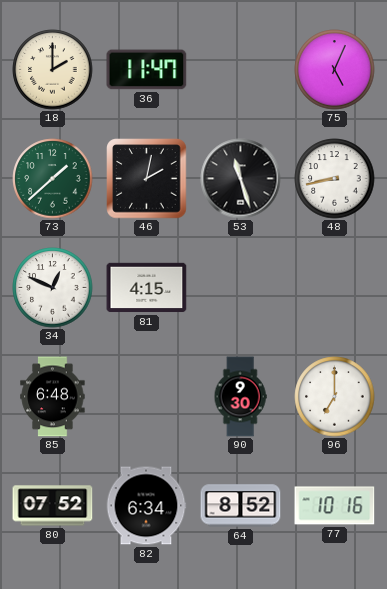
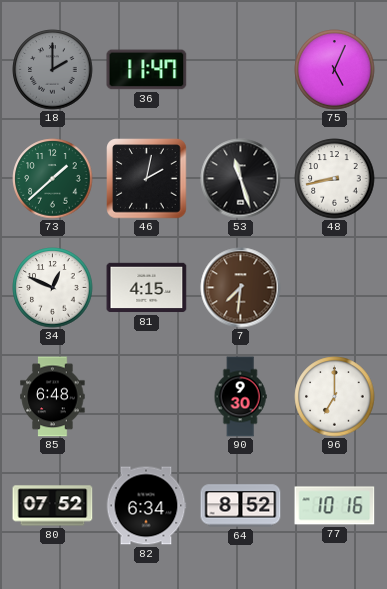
18 dial: cream -> grey
7: none -> 7:31
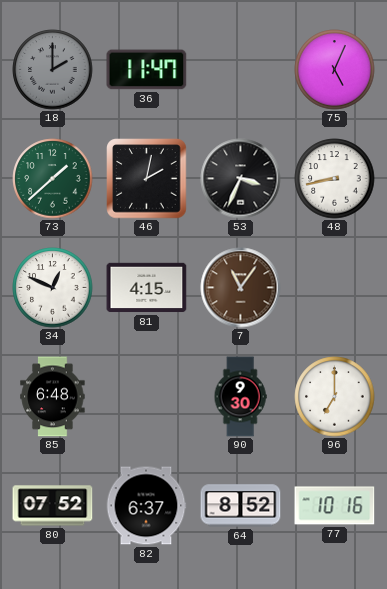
53: 11:27 -> 3:34
7: 7:31 -> 11:06
82: 6:34 -> 6:37
